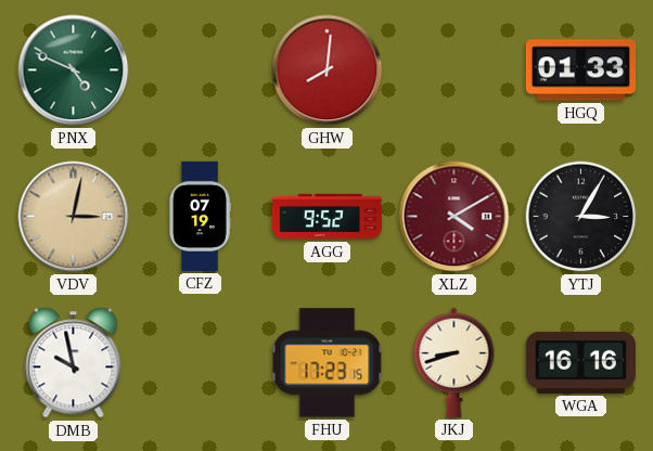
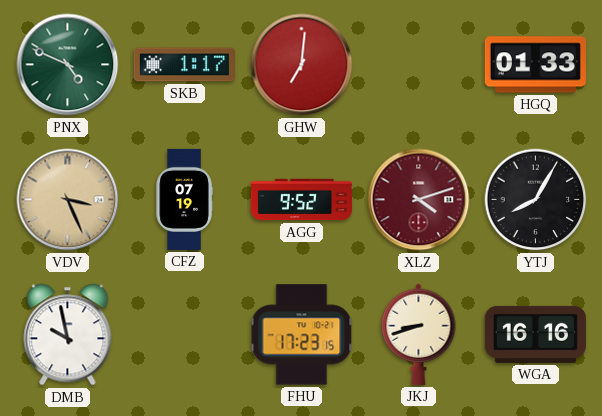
SKB: none -> 1:17
GHW: 8:01 -> 7:01
VDV: 3:02 -> 3:26
XLZ: 4:10 -> 4:12
YTJ: 3:05 -> 8:05
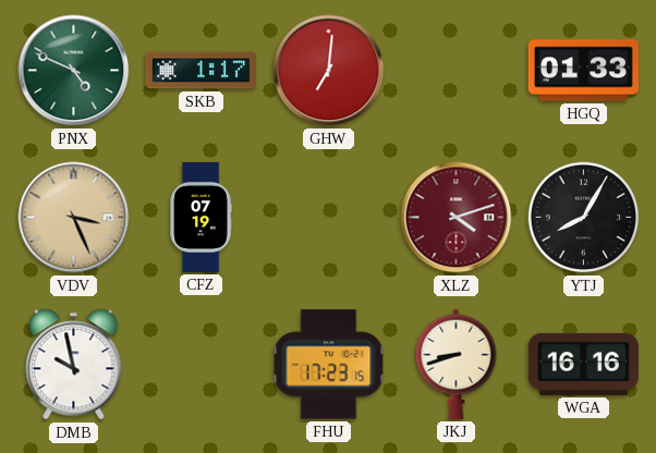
AGG: 9:52 -> none
